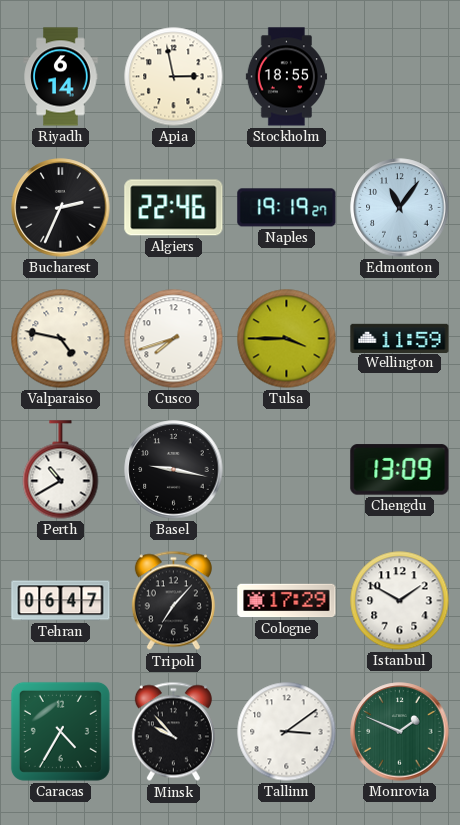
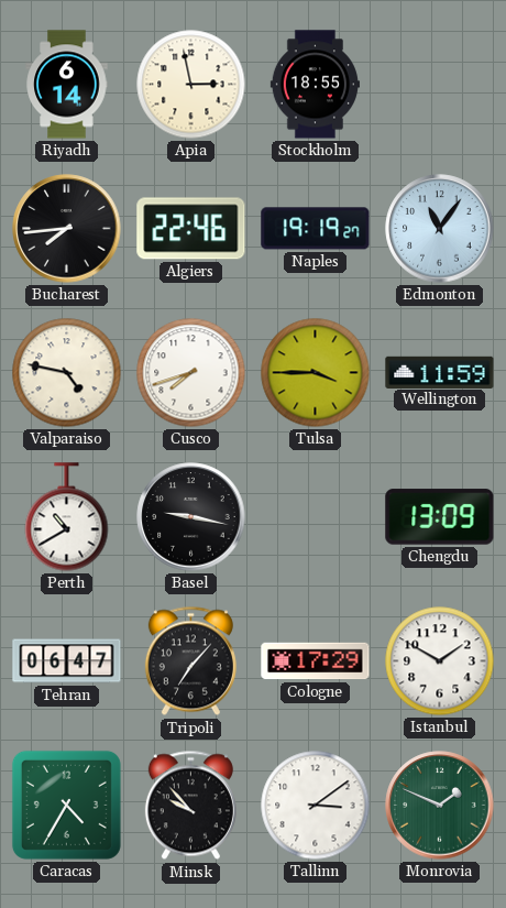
Bucharest: 2:34 -> 7:44
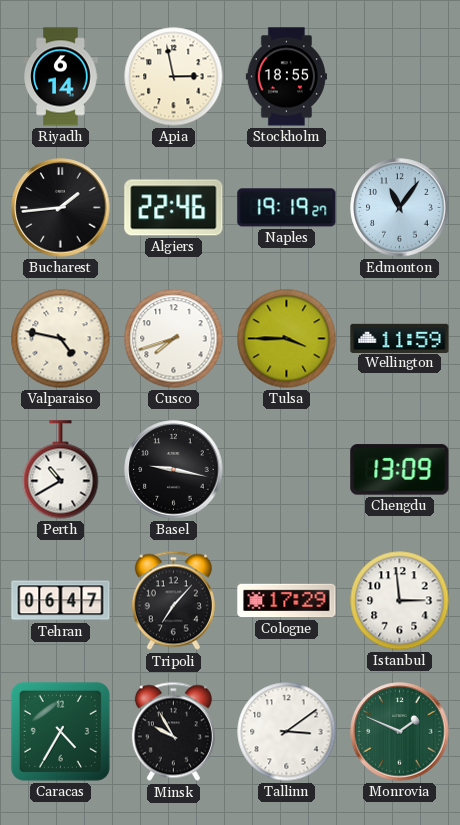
Bucharest: 7:44 -> 1:44
Istanbul: 1:50 -> 2:59
Minsk: 9:53 -> 9:55
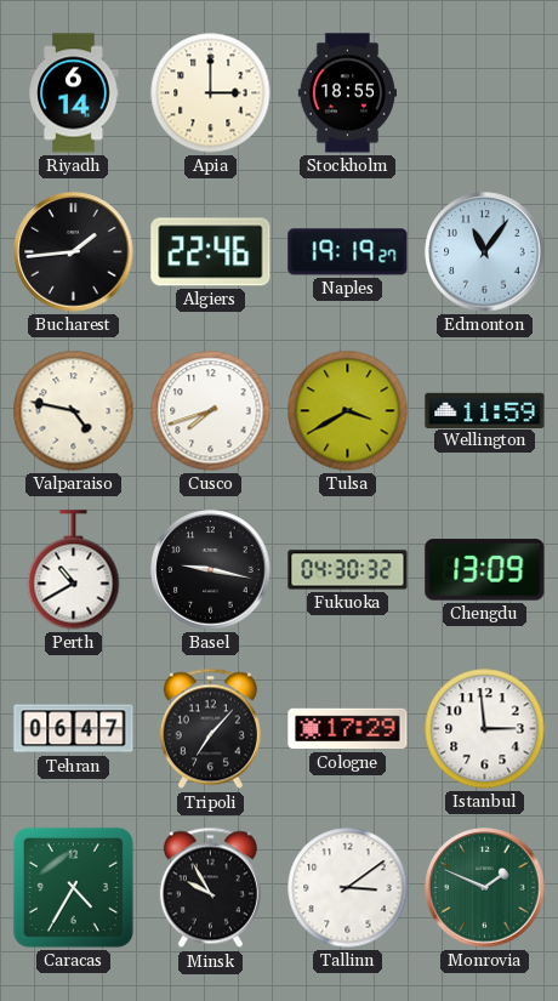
Apia: 2:58 -> 3:00
Tulsa: 3:45 -> 3:40
Fukuoka: none -> 04:30
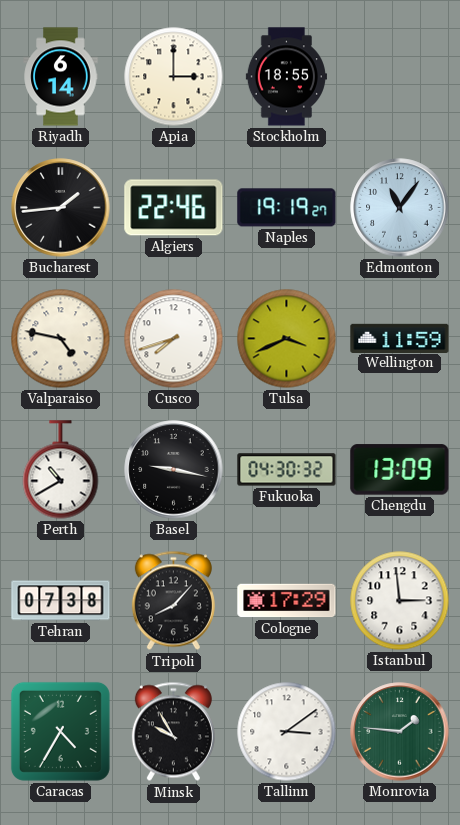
Tulsa: 3:40 -> 3:41
Tehran: 06:47 -> 07:38
Tripoli: 7:07 -> 8:07
Monrovia: 1:49 -> 1:46
